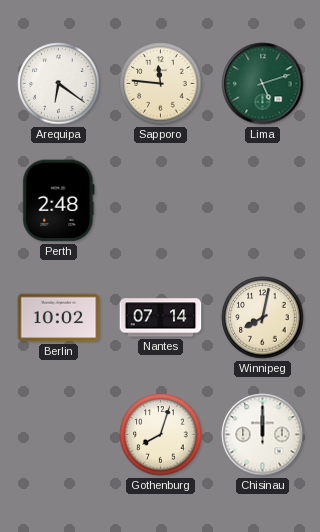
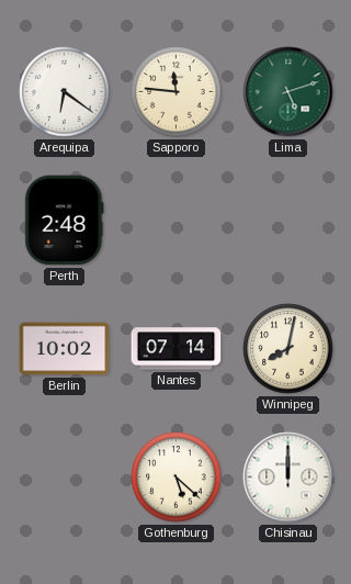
Gothenburg: 8:03 -> 5:22
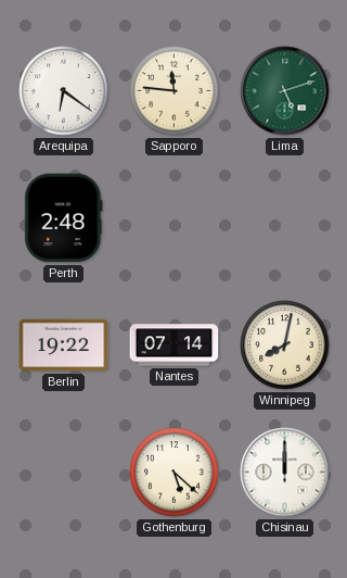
Berlin: 10:02 -> 19:22
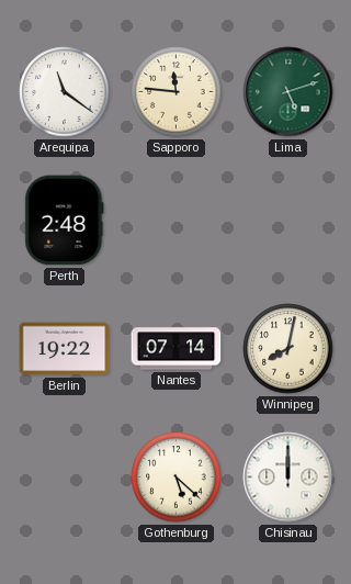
Arequipa: 6:21 -> 11:21
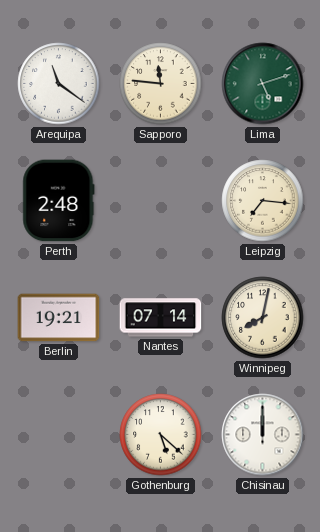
Leipzig: none -> 7:16
Berlin: 19:22 -> 19:21
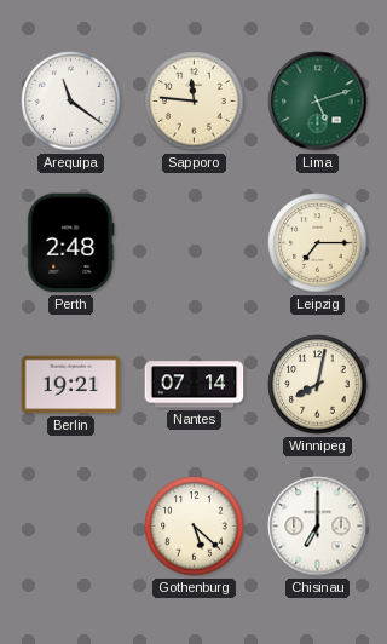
Leipzig: 7:16 -> 7:15
Chisinau: 12:00 -> 7:00
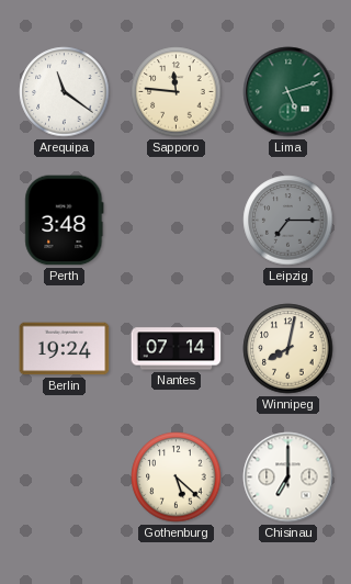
Perth: 2:48 -> 3:48
Leipzig dial: cream -> grey
Berlin: 19:21 -> 19:24
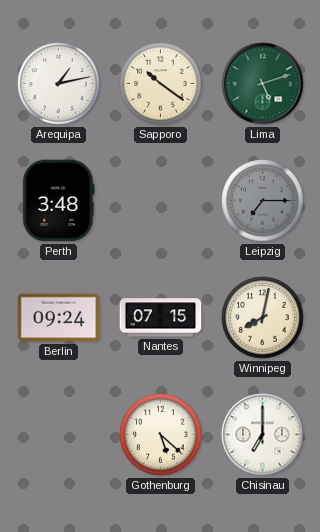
Arequipa: 11:21 -> 1:13
Sapporo: 11:46 -> 10:21
Berlin: 19:24 -> 09:24
Nantes: 07:14 -> 07:15
